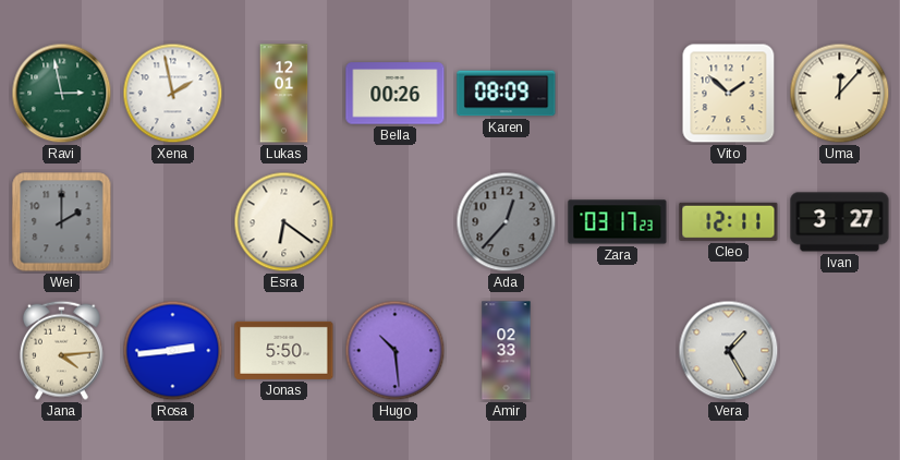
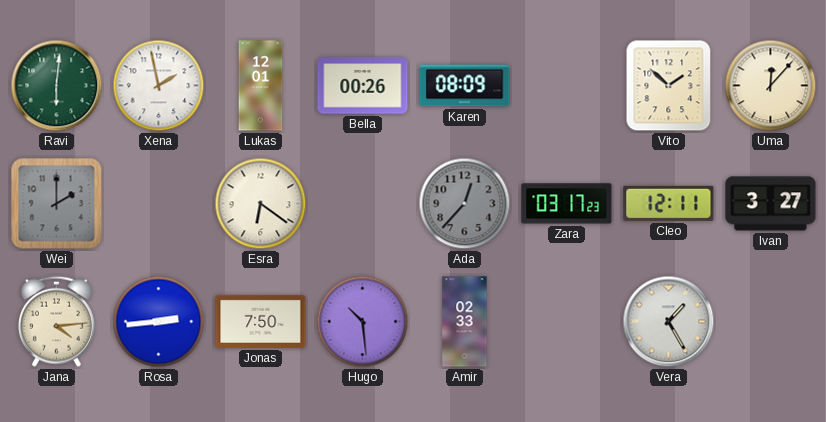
Ravi: 2:58 -> 6:01
Jonas: 5:50 -> 7:50
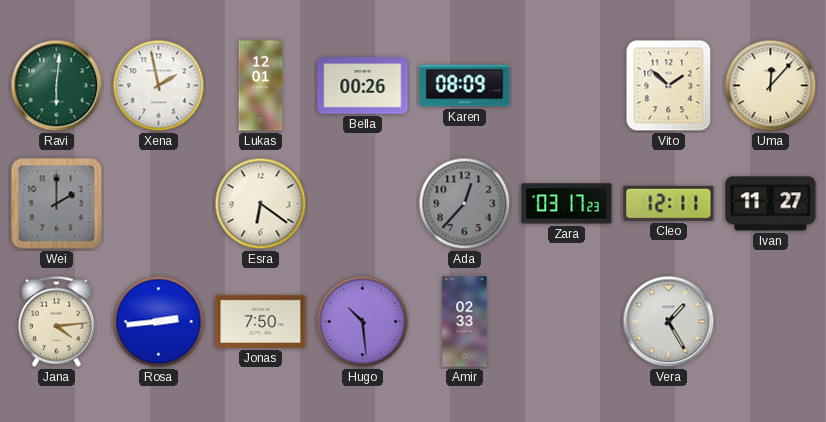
Ivan: 3:27 -> 11:27
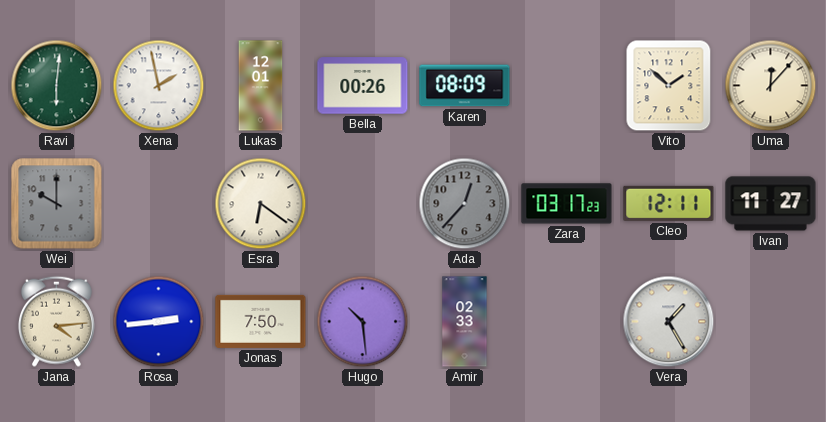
Wei: 2:00 -> 10:00
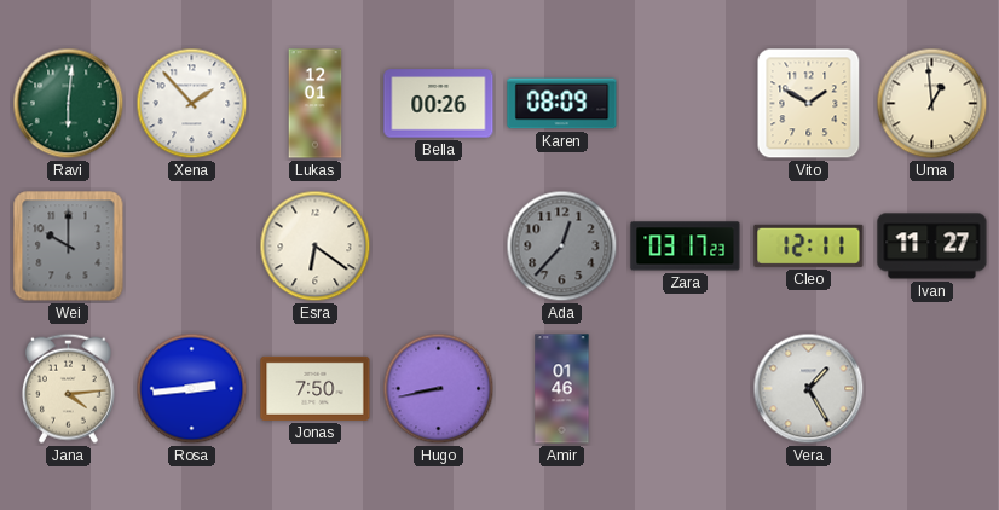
Xena: 1:58 -> 1:53
Vito: 1:52 -> 1:50
Uma: 12:07 -> 12:59
Hugo: 10:29 -> 8:43
Amir: 02:33 -> 01:46
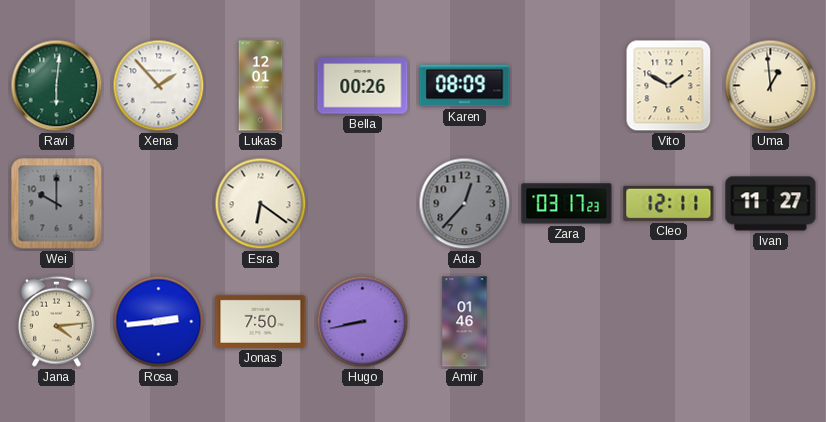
Vera: 1:25 -> none
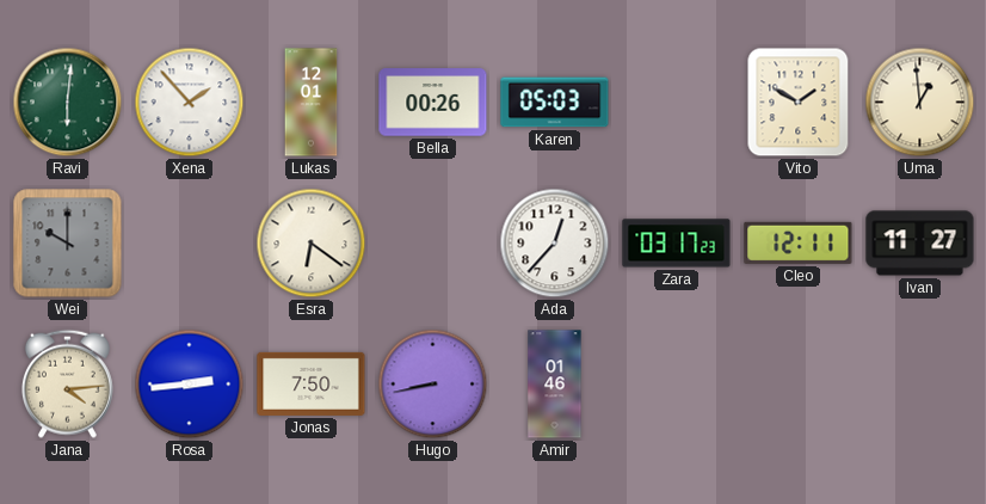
Karen: 08:09 -> 05:03
Ada dial: grey -> white
